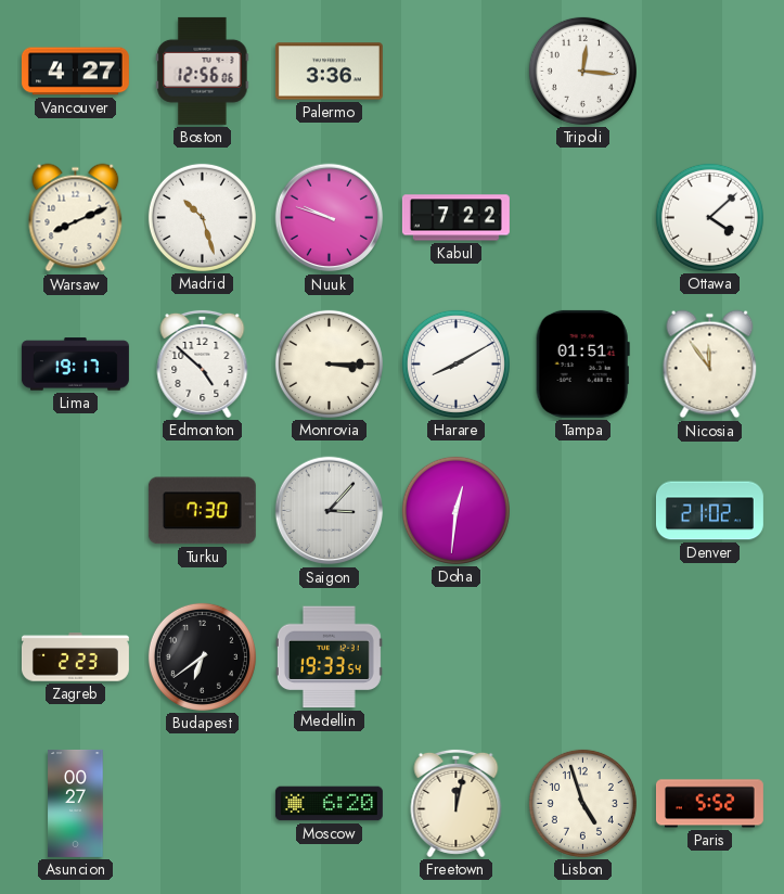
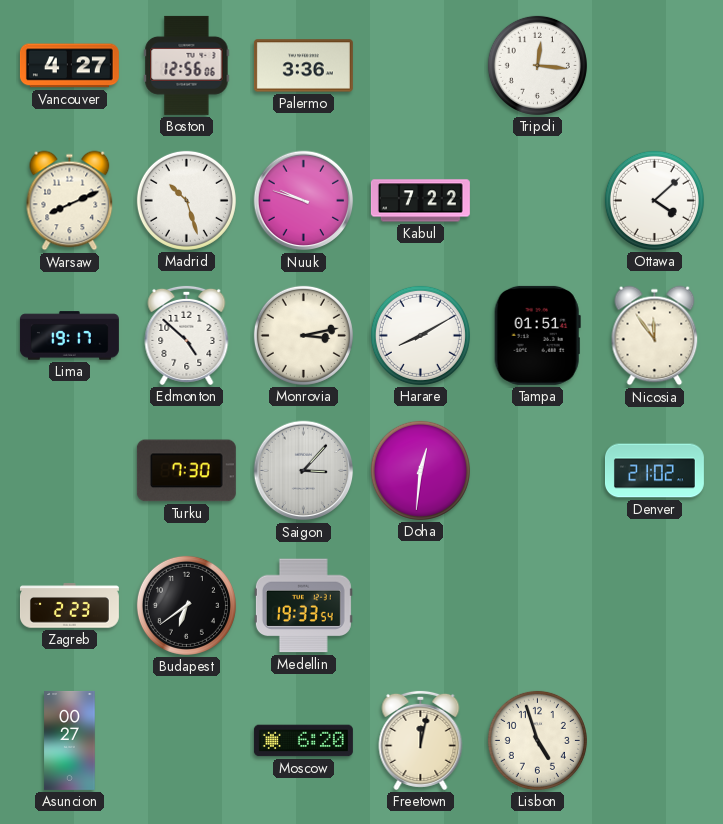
Monrovia: 3:15 -> 3:13
Paris: 5:52 -> none
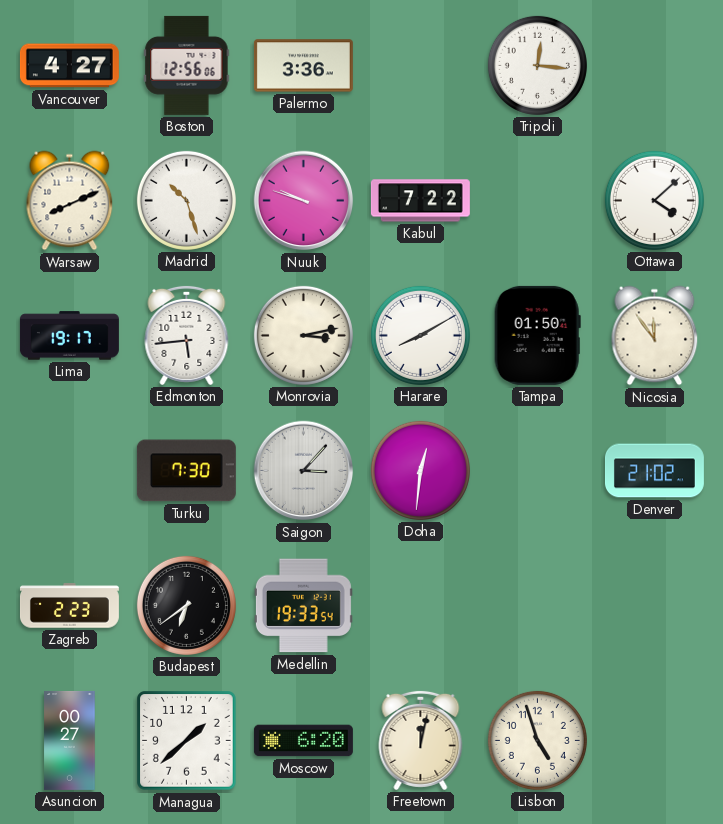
Edmonton: 4:52 -> 5:44
Tampa: 01:51 -> 01:50
Managua: none -> 1:38
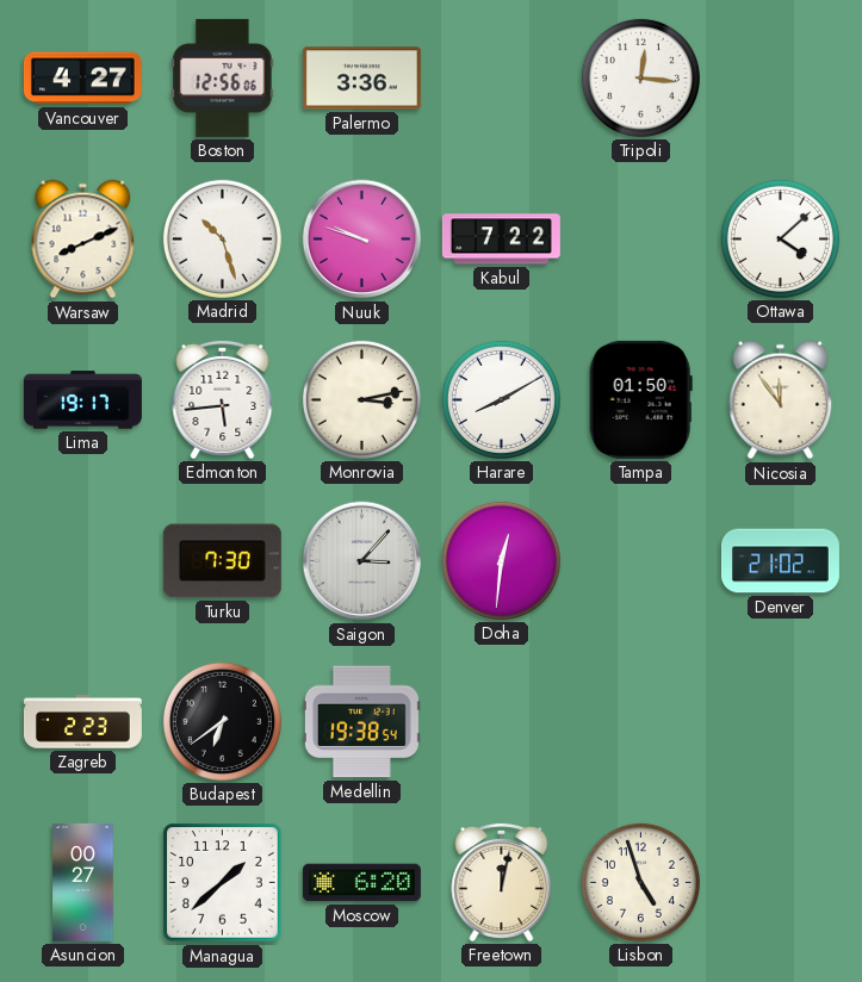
Medellin: 19:33 -> 19:38
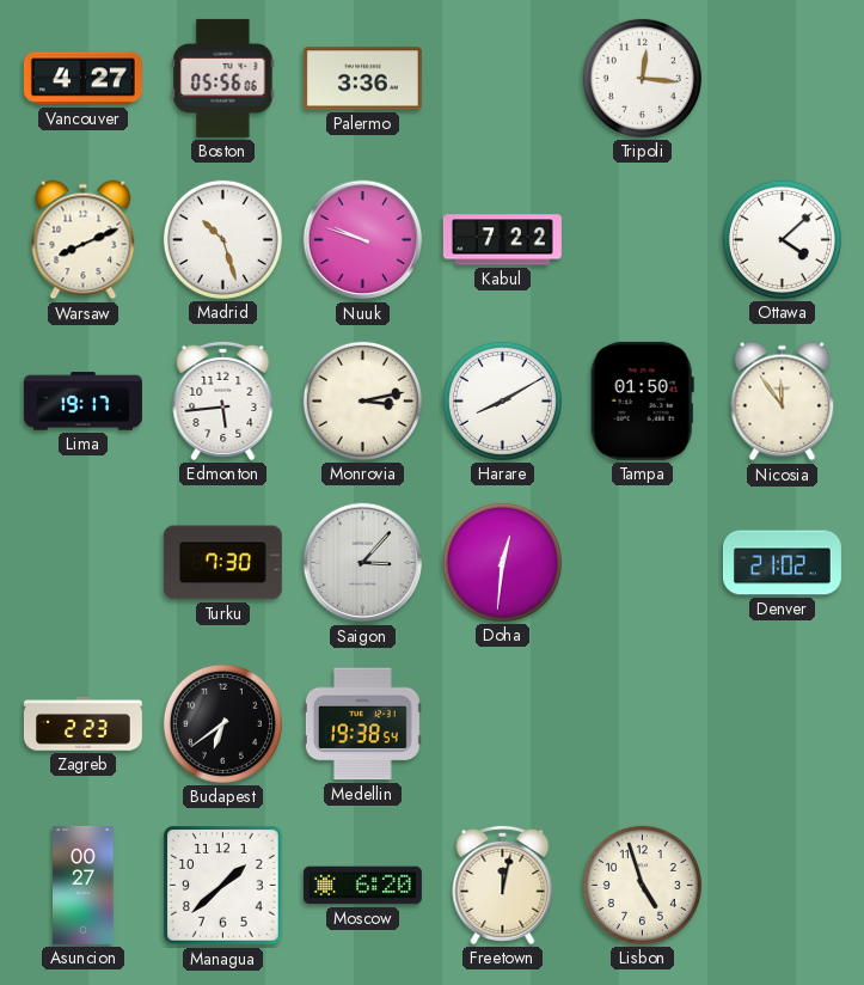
Boston: 12:56 -> 05:56
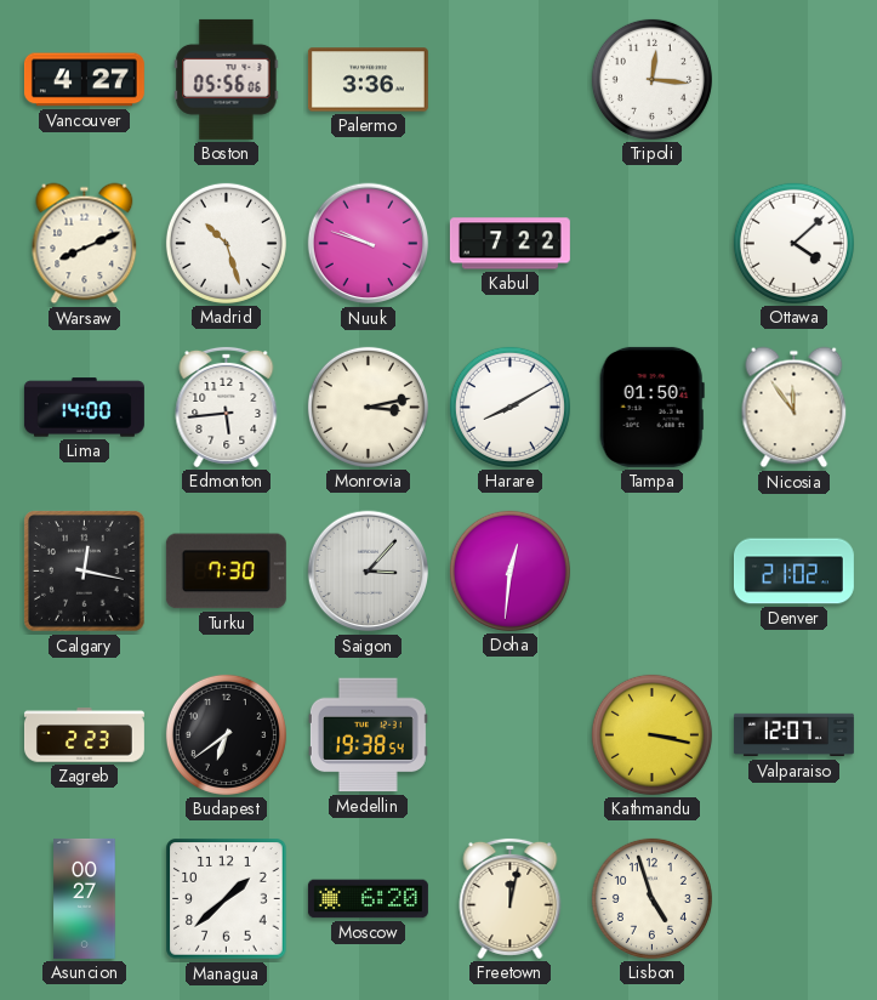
Lima: 19:17 -> 14:00
Calgary: none -> 12:17
Kathmandu: none -> 3:17
Valparaiso: none -> 12:07
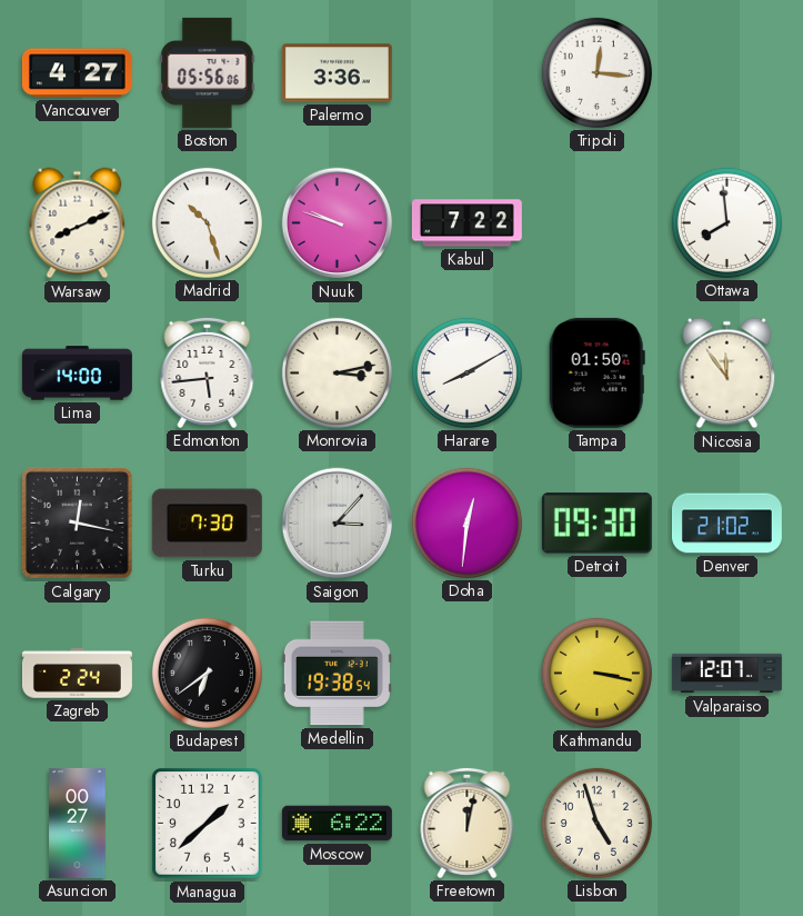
Ottawa: 4:08 -> 7:59
Detroit: none -> 09:30
Zagreb: 2:23 -> 2:24
Moscow: 6:20 -> 6:22
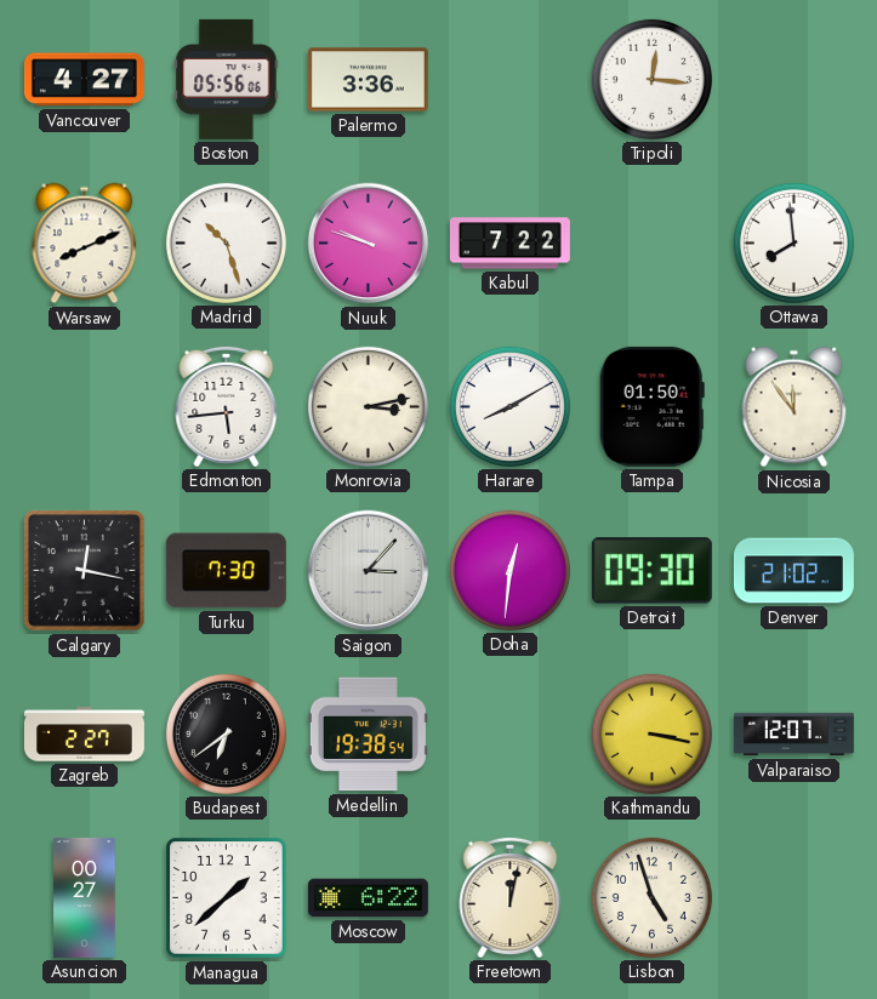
Lima: 14:00 -> none
Zagreb: 2:24 -> 2:27
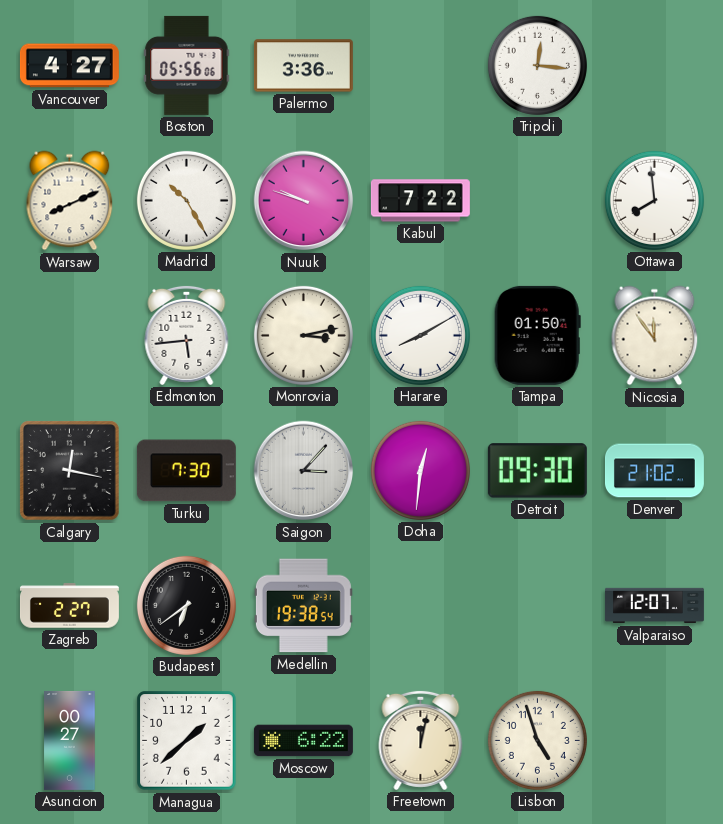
Madrid: 10:27 -> 10:25
Kathmandu: 3:17 -> none
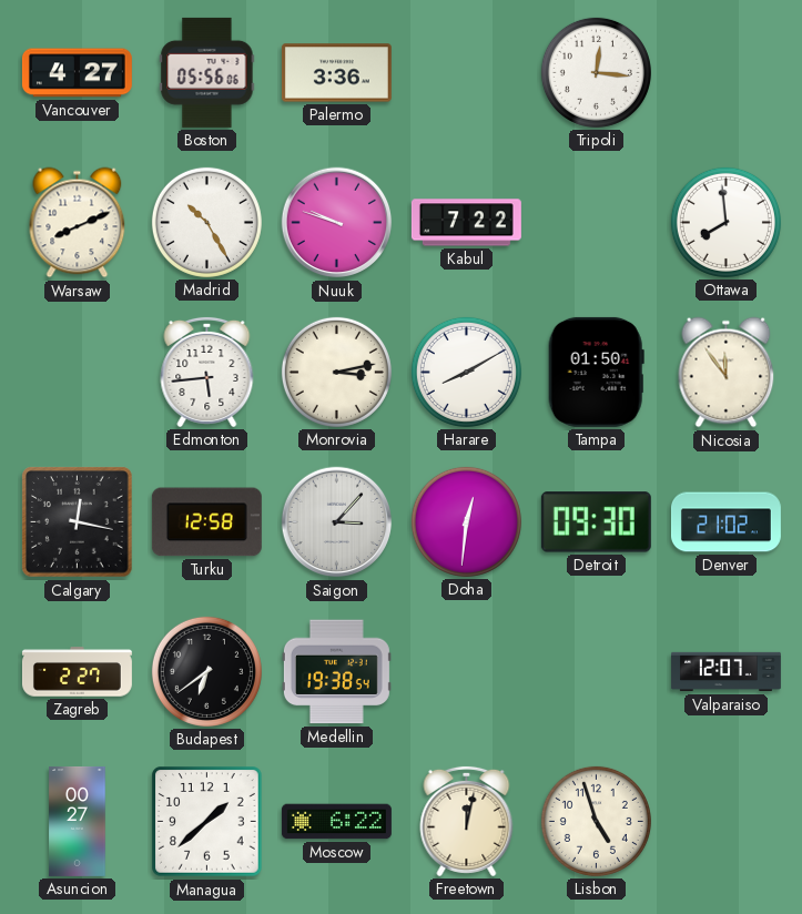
Turku: 7:30 -> 12:58
